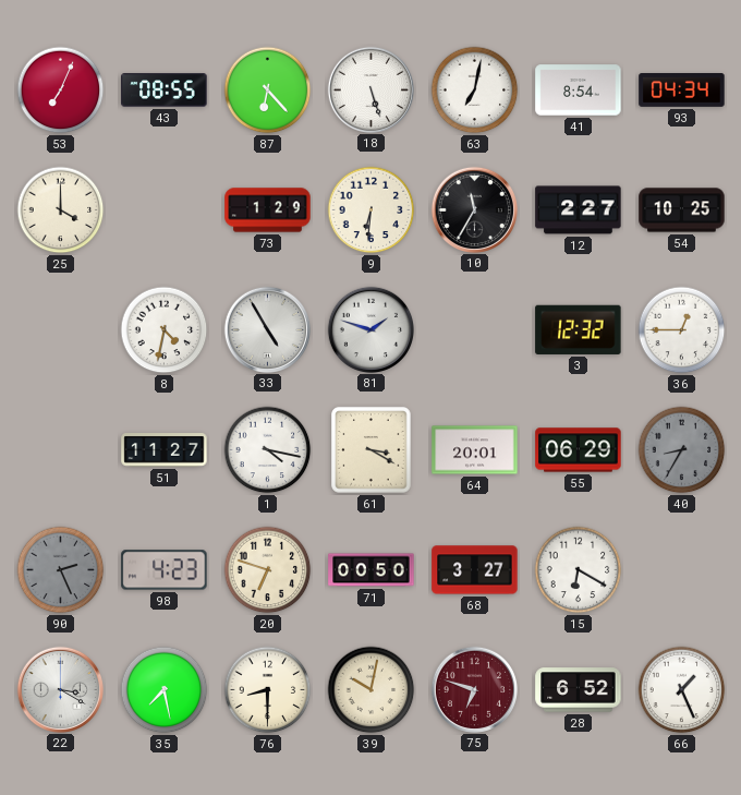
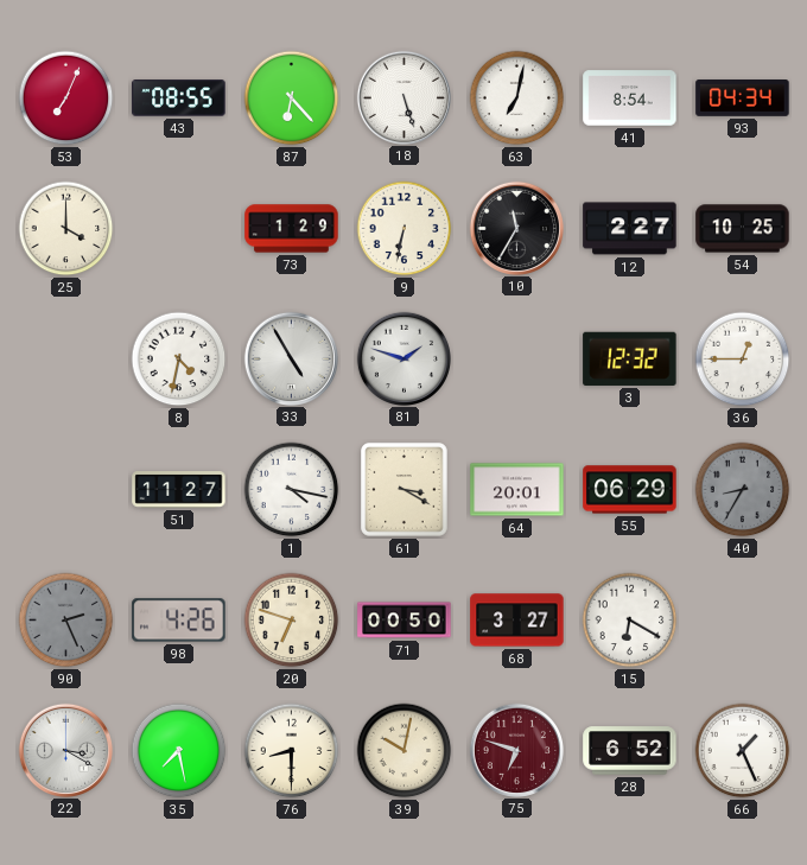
9: 6:31 -> 6:32
98: 4:23 -> 4:26
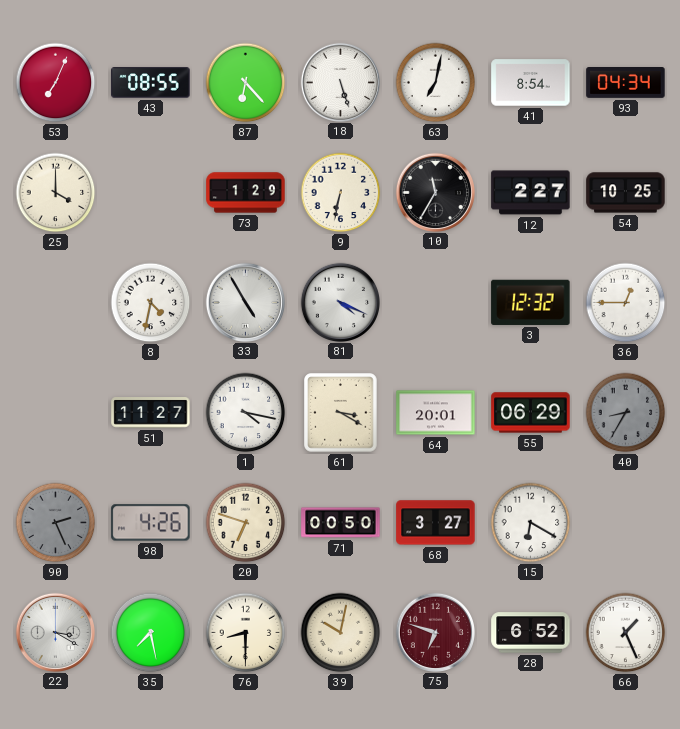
81: 1:48 -> 4:19
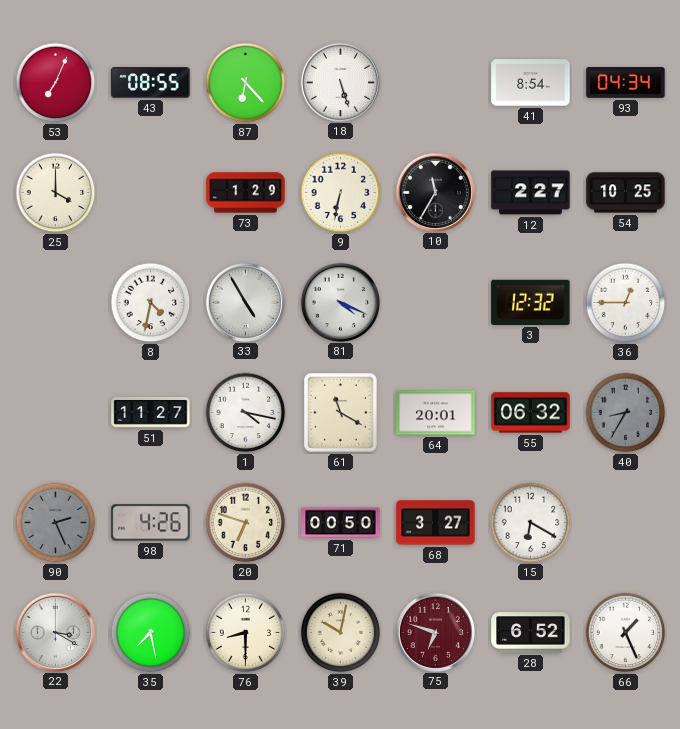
63: 7:02 -> none
61: 3:20 -> 11:20
55: 06:29 -> 06:32
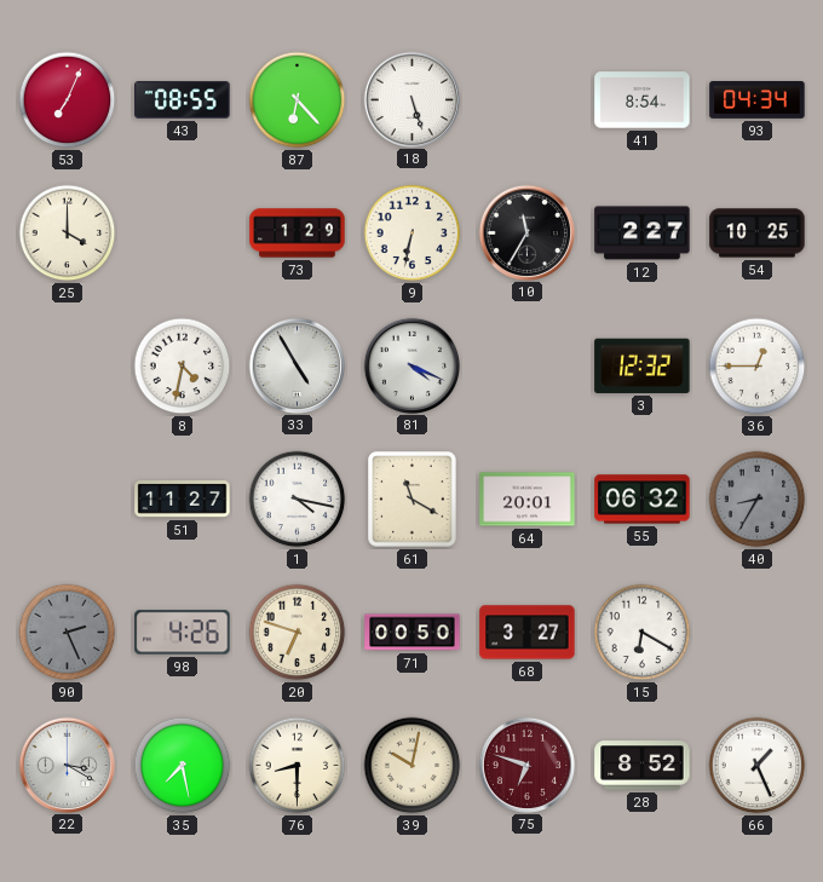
28: 6:52 -> 8:52
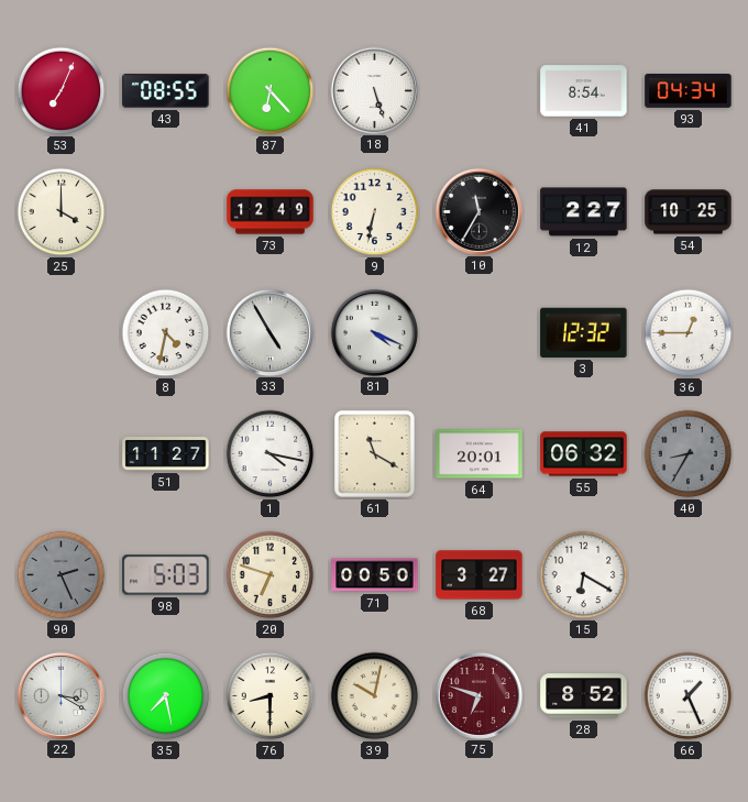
73: 1:29 -> 12:49
98: 4:26 -> 5:03
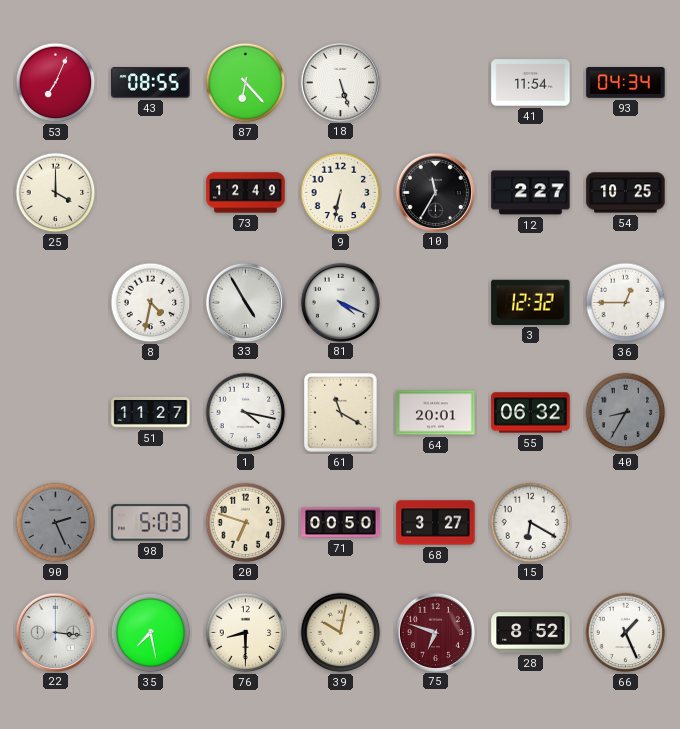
41: 8:54 -> 11:54
22: 3:20 -> 3:16
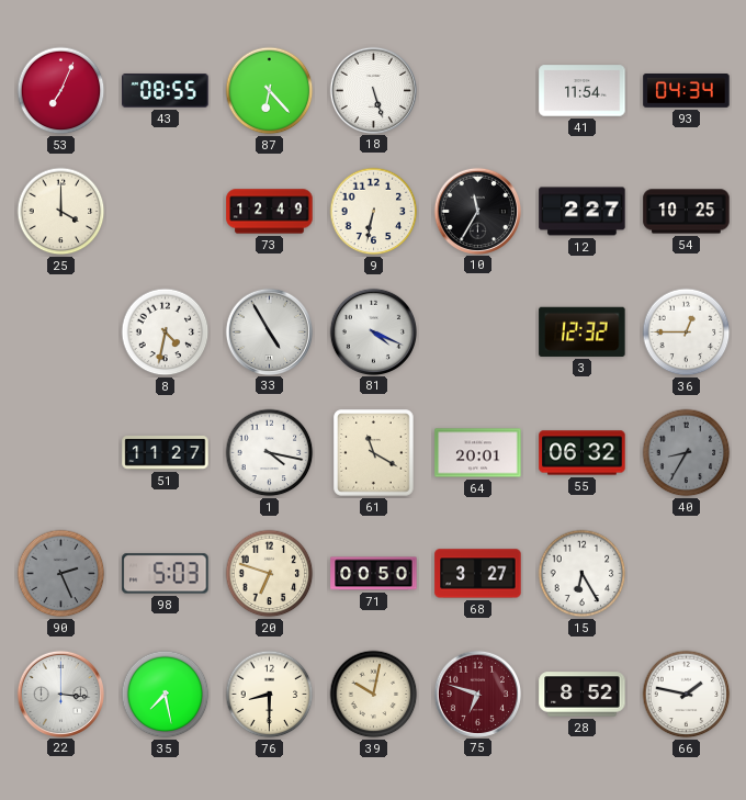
15: 6:20 -> 6:25
66: 1:26 -> 1:47
